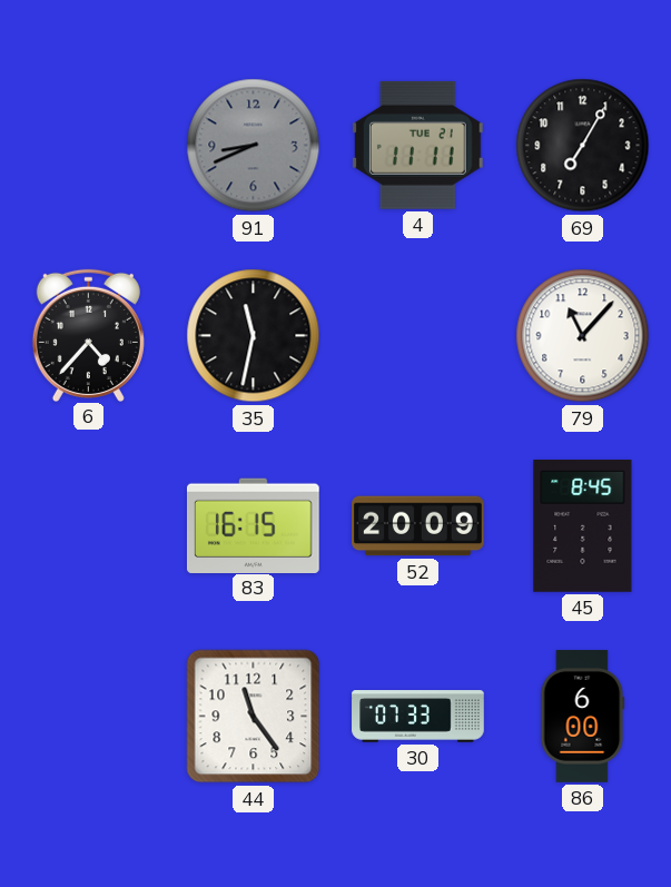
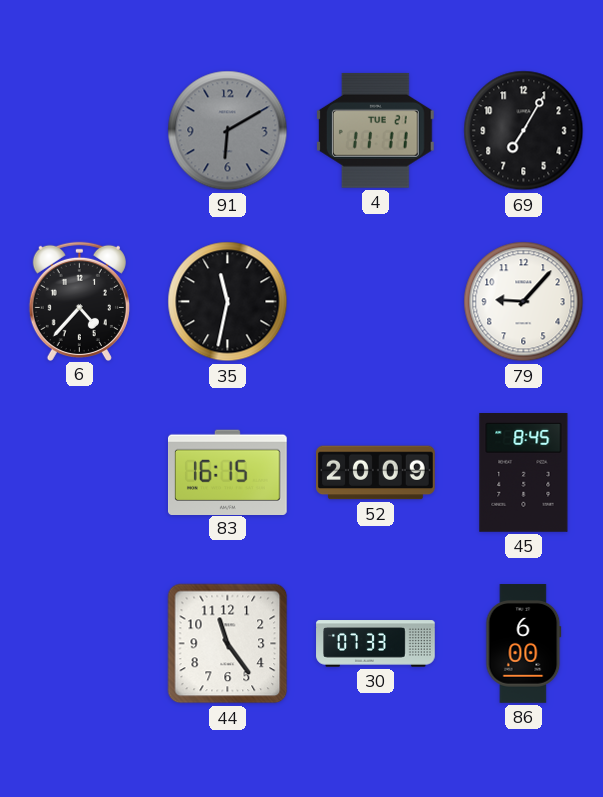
91: 8:41 -> 6:10
79: 11:07 -> 9:07
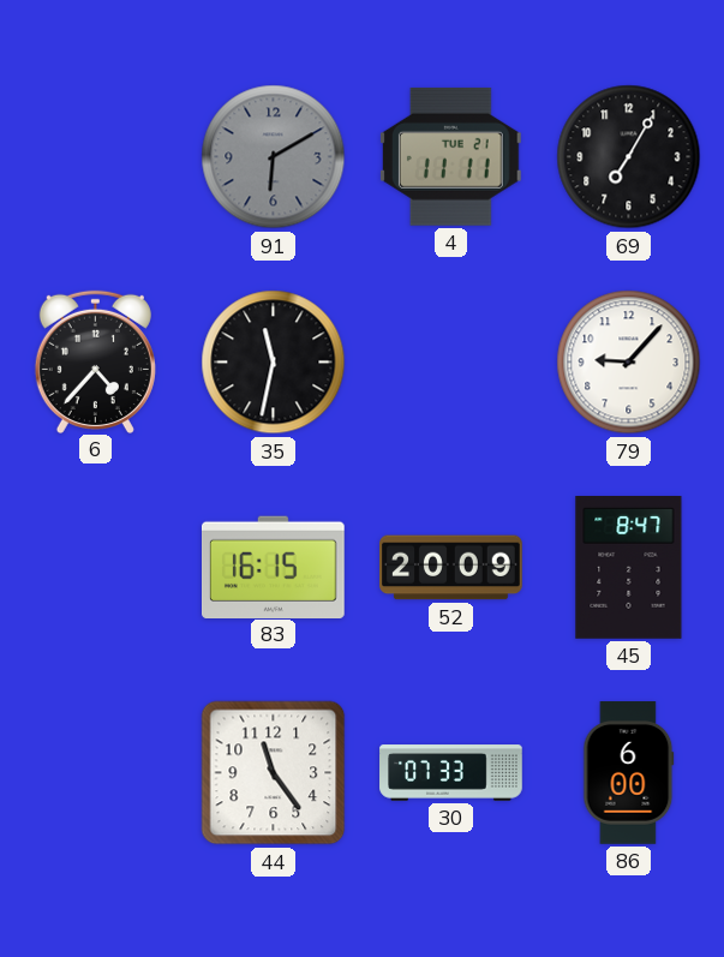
45: 8:45 -> 8:47
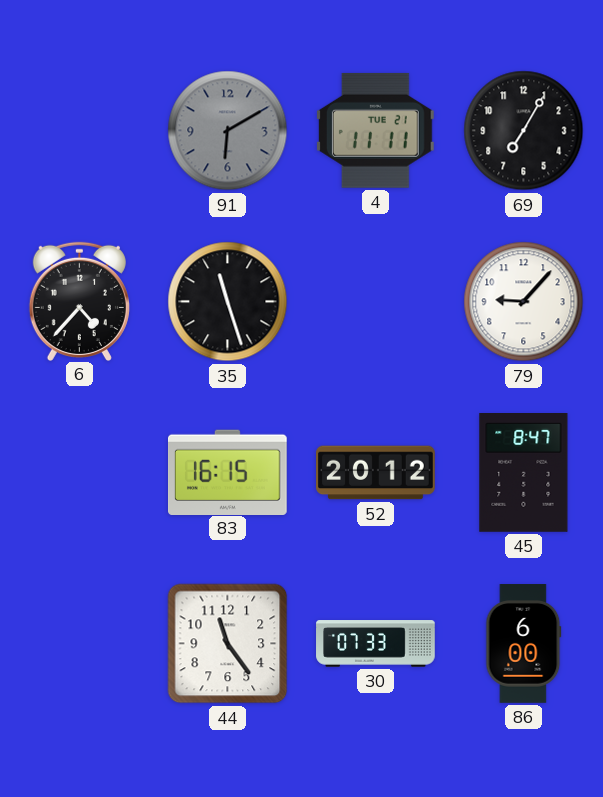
35: 11:32 -> 11:27
52: 20:09 -> 20:12
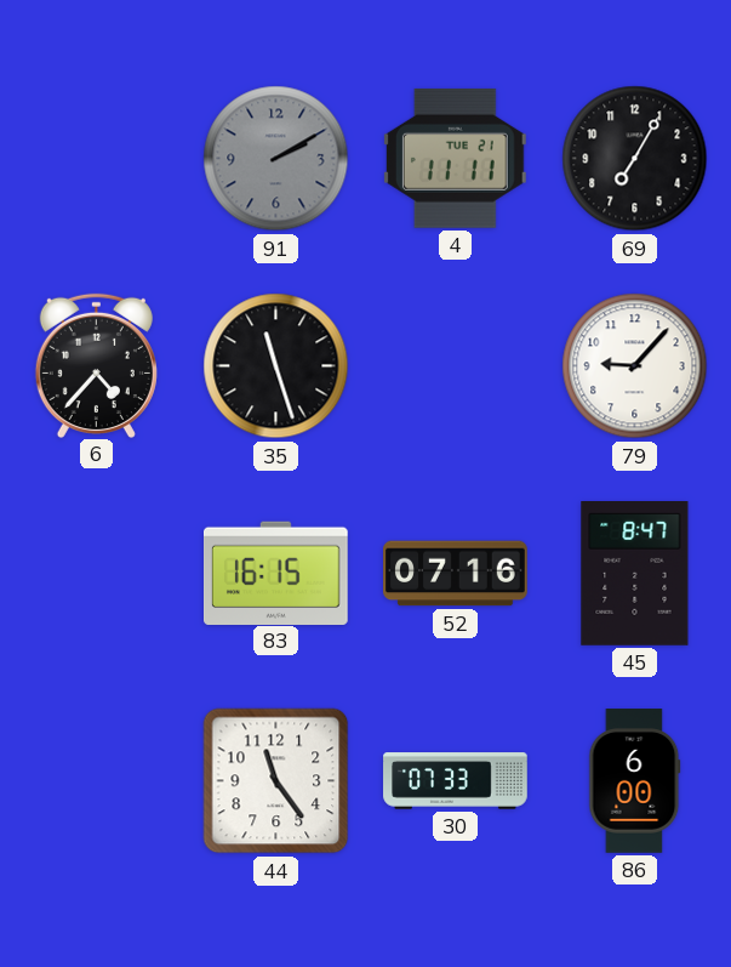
91: 6:10 -> 2:10
52: 20:12 -> 07:16
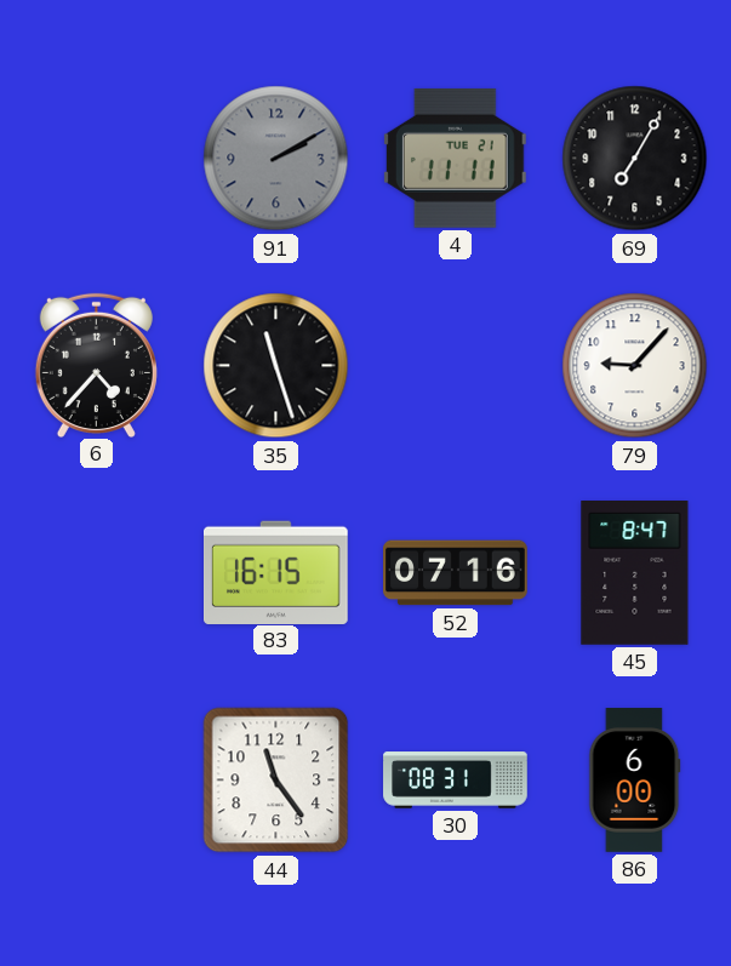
30: 07:33 -> 08:31
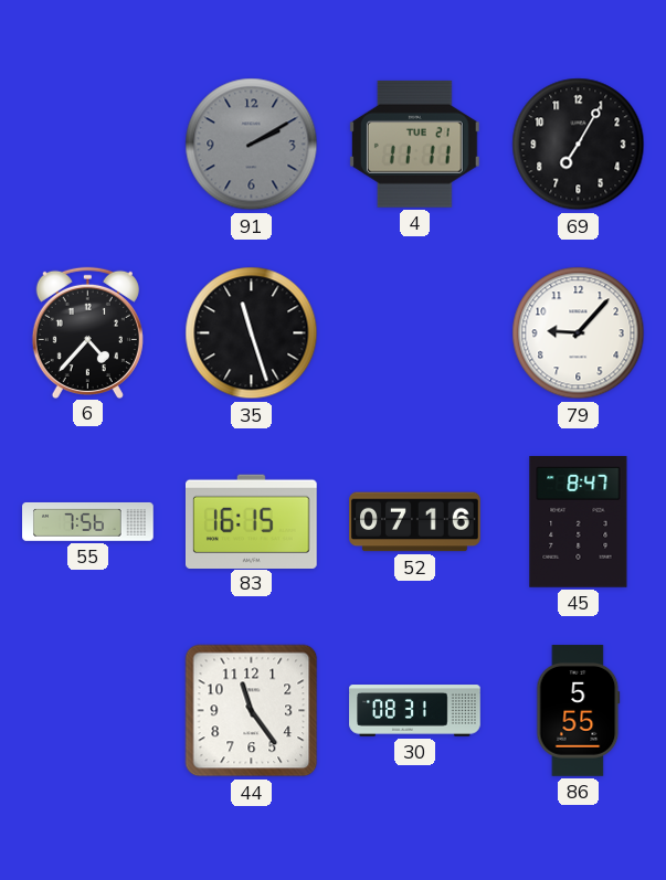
55: none -> 7:56
86: 6:00 -> 5:55
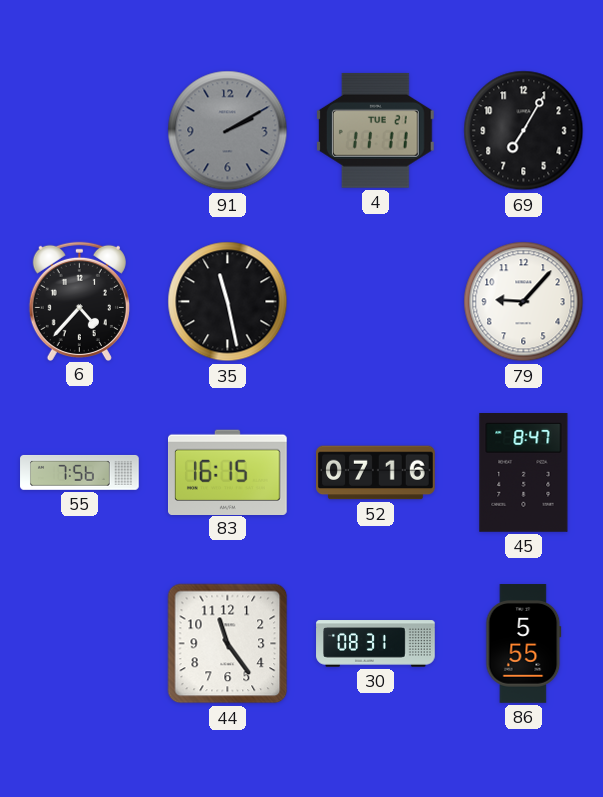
35: 11:27 -> 11:28
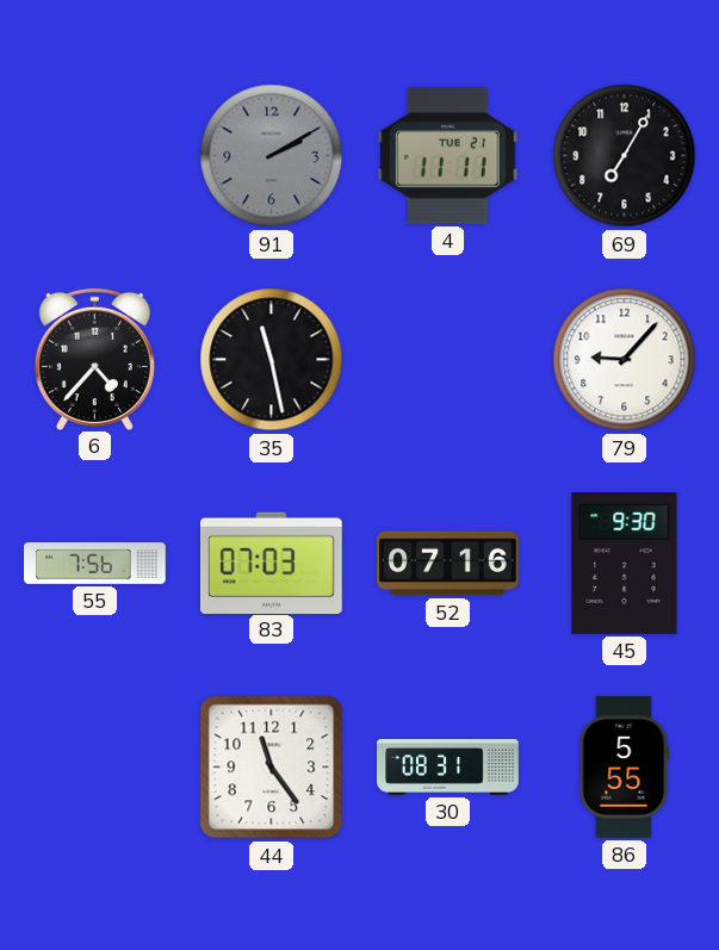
83: 16:15 -> 07:03
45: 8:47 -> 9:30
